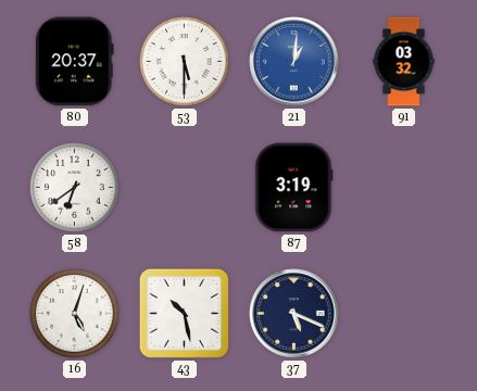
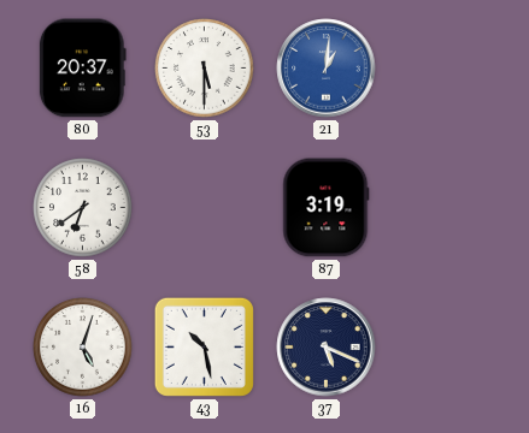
91: 03:32 -> none
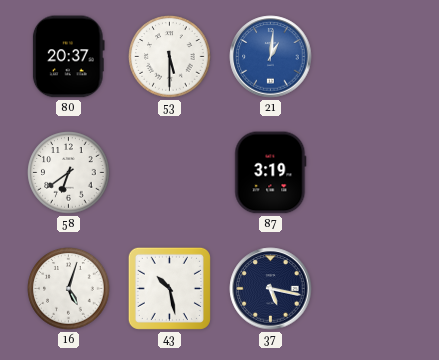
37: 5:19 -> 5:17
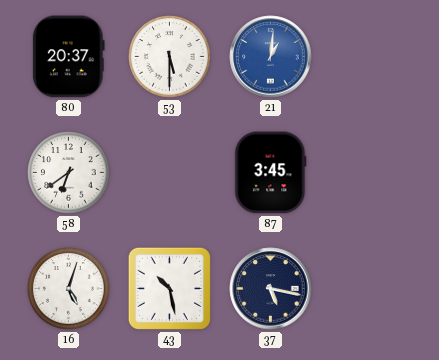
87: 3:19 -> 3:45
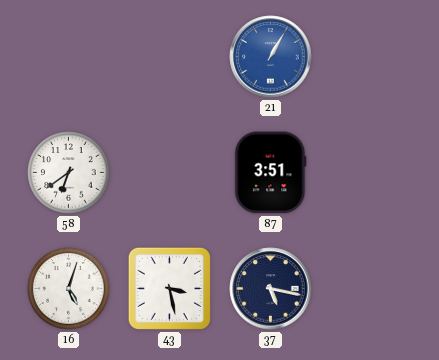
80: 20:37 -> none
53: 5:30 -> none
21: 1:01 -> 1:05
87: 3:45 -> 3:51
43: 10:28 -> 3:28
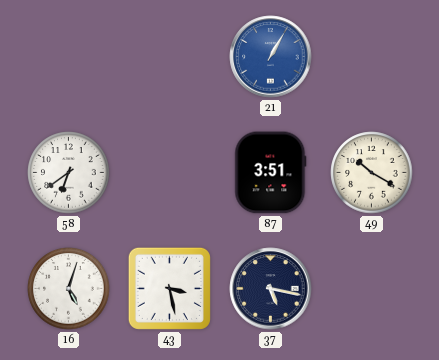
49: none -> 10:20
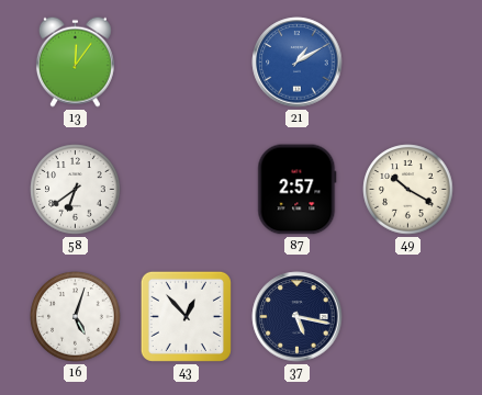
13: none -> 12:06
21: 1:05 -> 1:10
87: 3:51 -> 2:57
43: 3:28 -> 12:53
